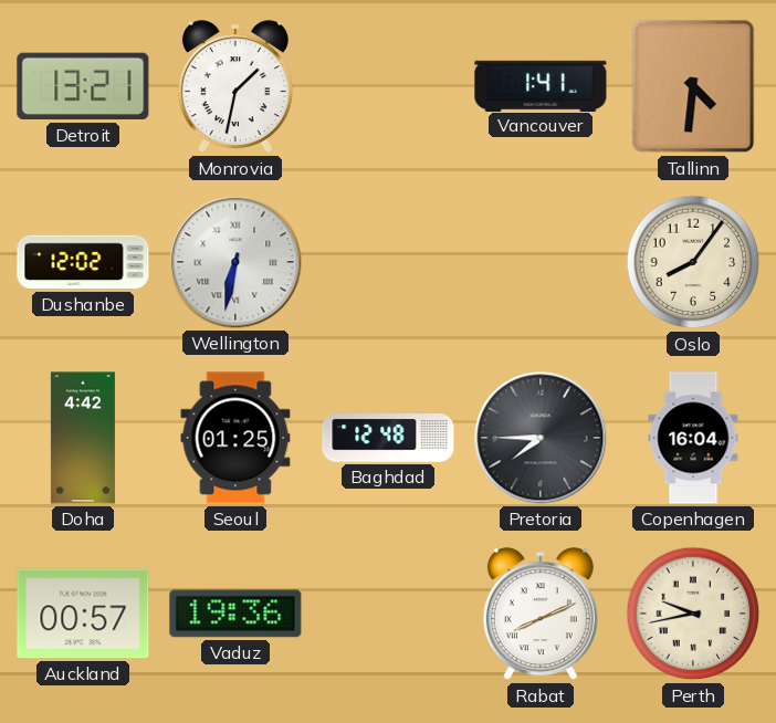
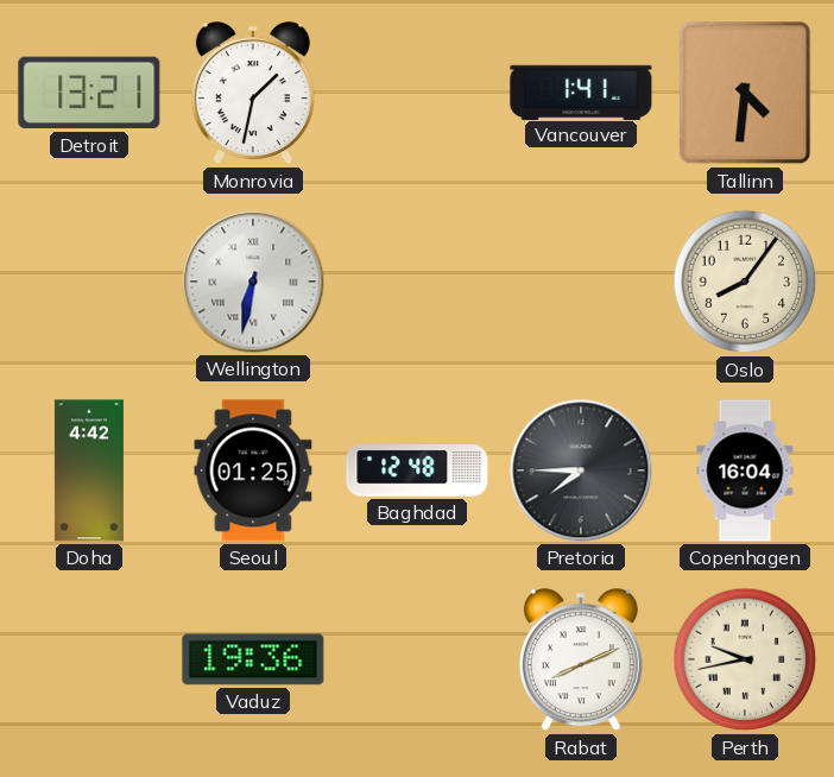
Dushanbe: 12:02 -> none
Auckland: 00:57 -> none
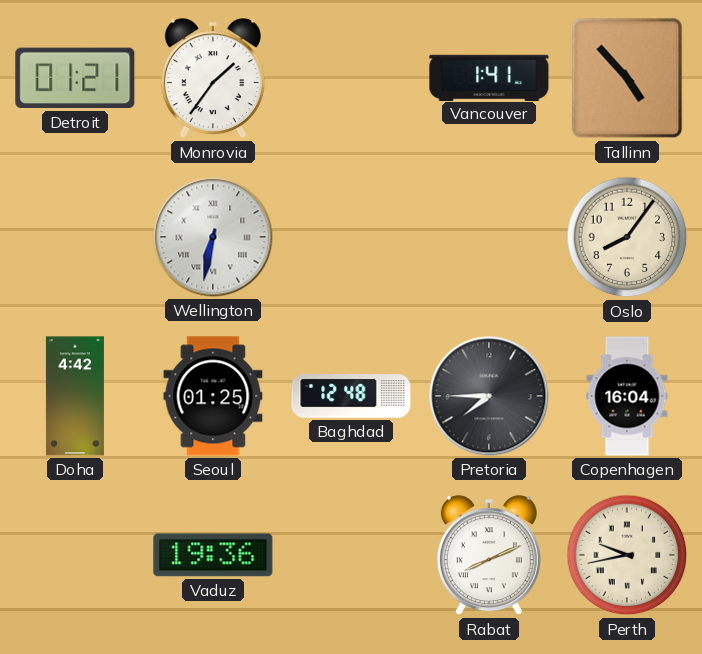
Detroit: 13:21 -> 01:21
Monrovia: 1:32 -> 1:36
Tallinn: 4:31 -> 4:53
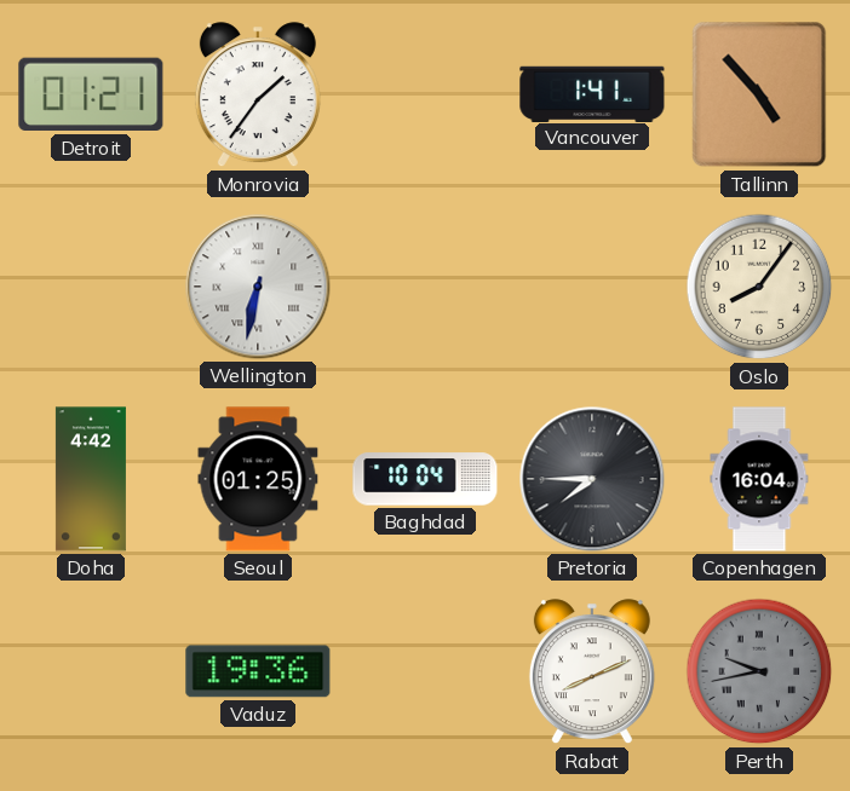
Baghdad: 12:48 -> 10:04
Perth dial: cream -> grey
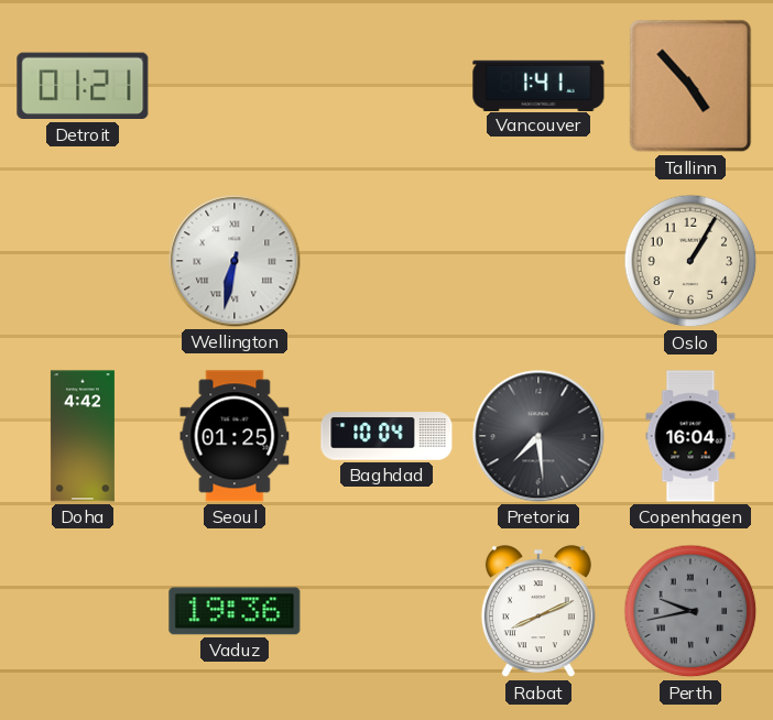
Monrovia: 1:36 -> none
Oslo: 8:06 -> 1:05
Pretoria: 7:45 -> 7:29
